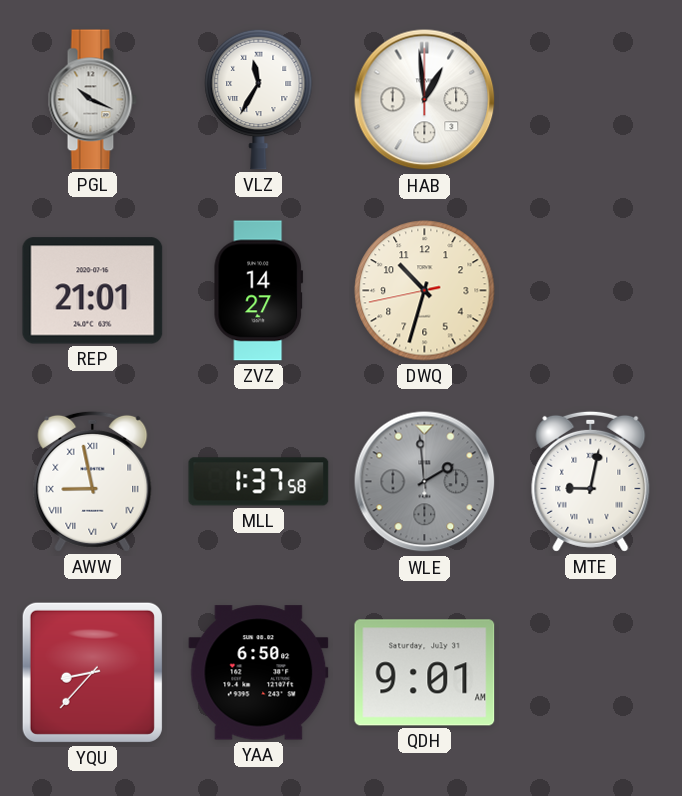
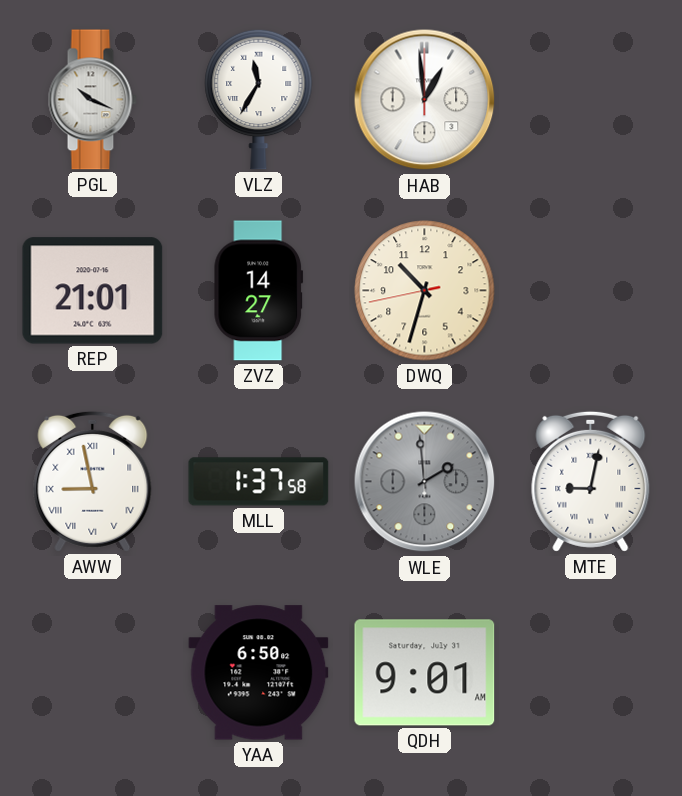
YQU: 8:37 -> none
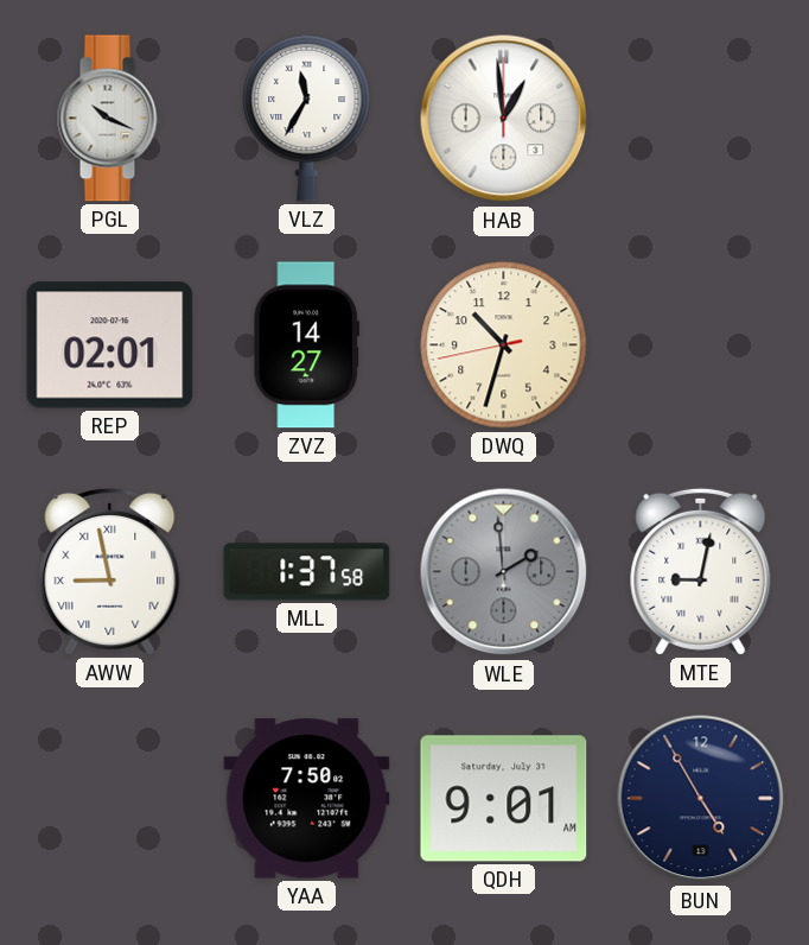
REP: 21:01 -> 02:01
YAA: 6:50 -> 7:50
BUN: none -> 4:55
